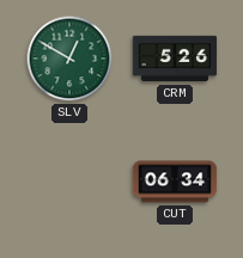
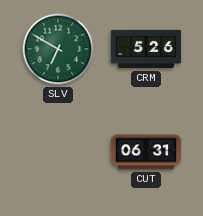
SLV: 12:50 -> 6:50
CUT: 06:34 -> 06:31
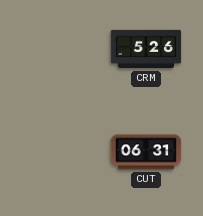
SLV: 6:50 -> none
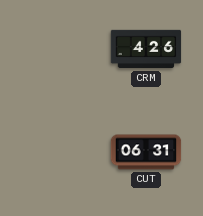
CRM: 5:26 -> 4:26
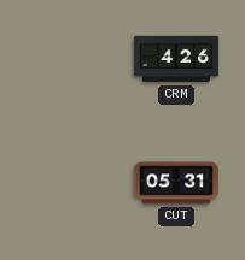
CUT: 06:31 -> 05:31
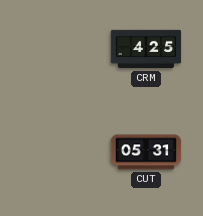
CRM: 4:26 -> 4:25
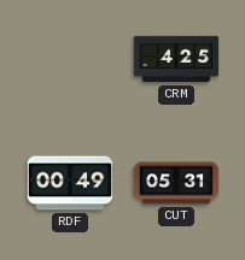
RDF: none -> 00:49
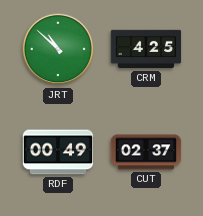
JRT: none -> 10:52
CUT: 05:31 -> 02:37
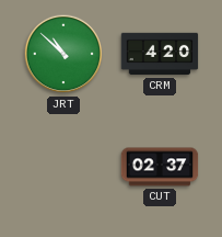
CRM: 4:25 -> 4:20
RDF: 00:49 -> none
